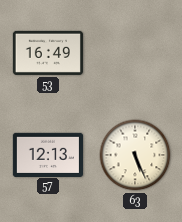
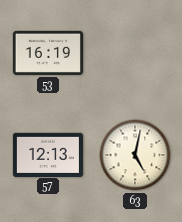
53: 16:49 -> 16:19
63: 5:26 -> 5:02
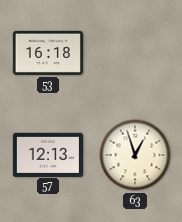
53: 16:19 -> 16:18
63: 5:02 -> 12:57
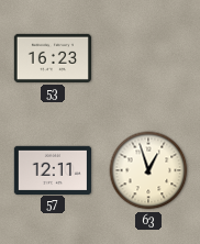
53: 16:18 -> 16:23
57: 12:13 -> 12:11
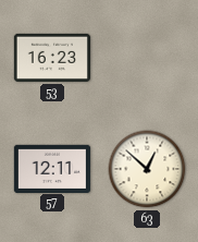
63: 12:57 -> 12:52
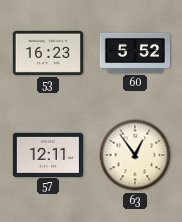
60: none -> 5:52
63: 12:52 -> 12:54
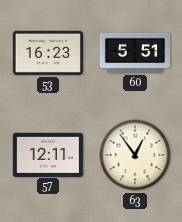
60: 5:52 -> 5:51
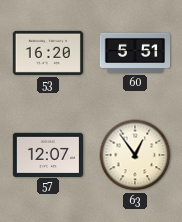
53: 16:23 -> 16:20
57: 12:11 -> 12:07
